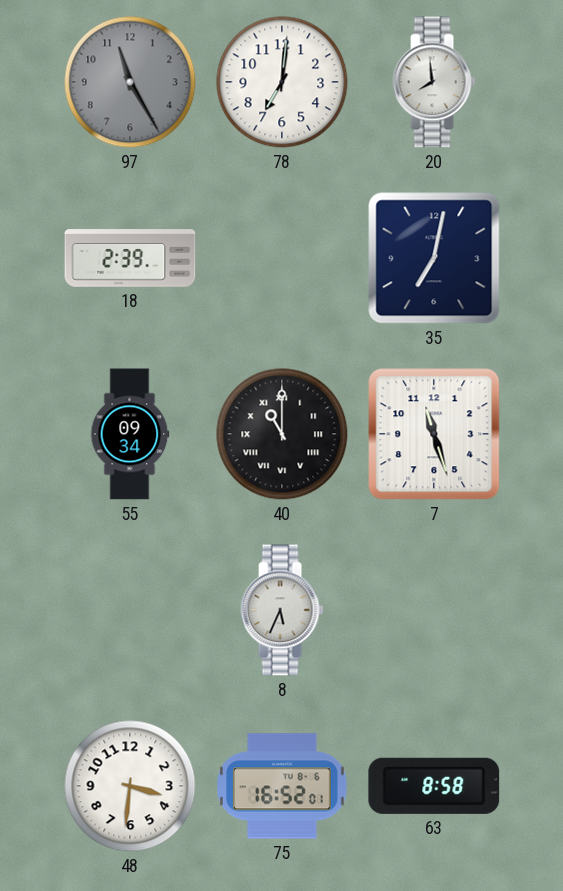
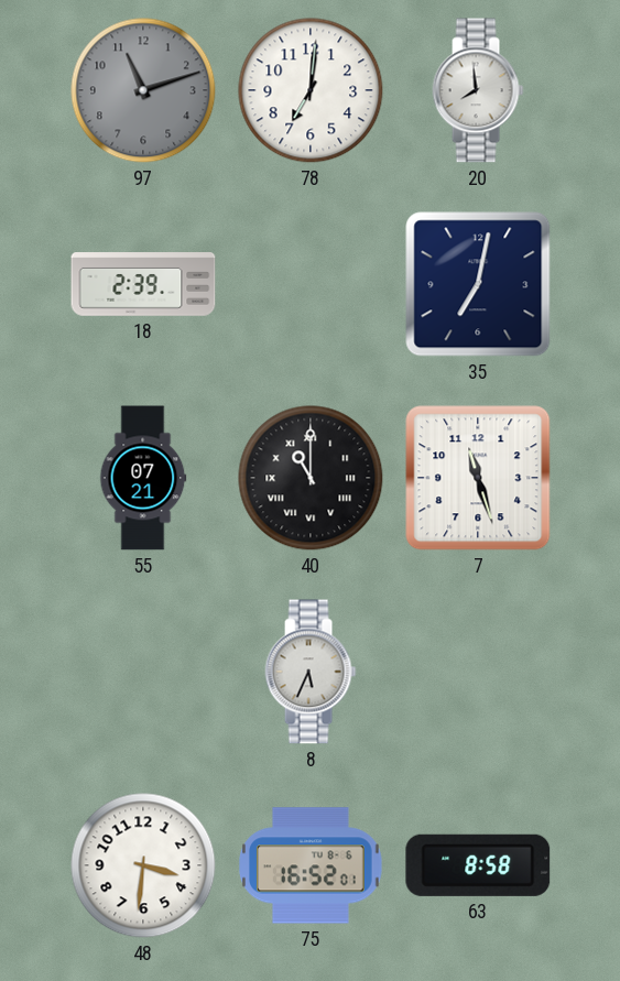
97: 11:25 -> 11:12
55: 09:34 -> 07:21
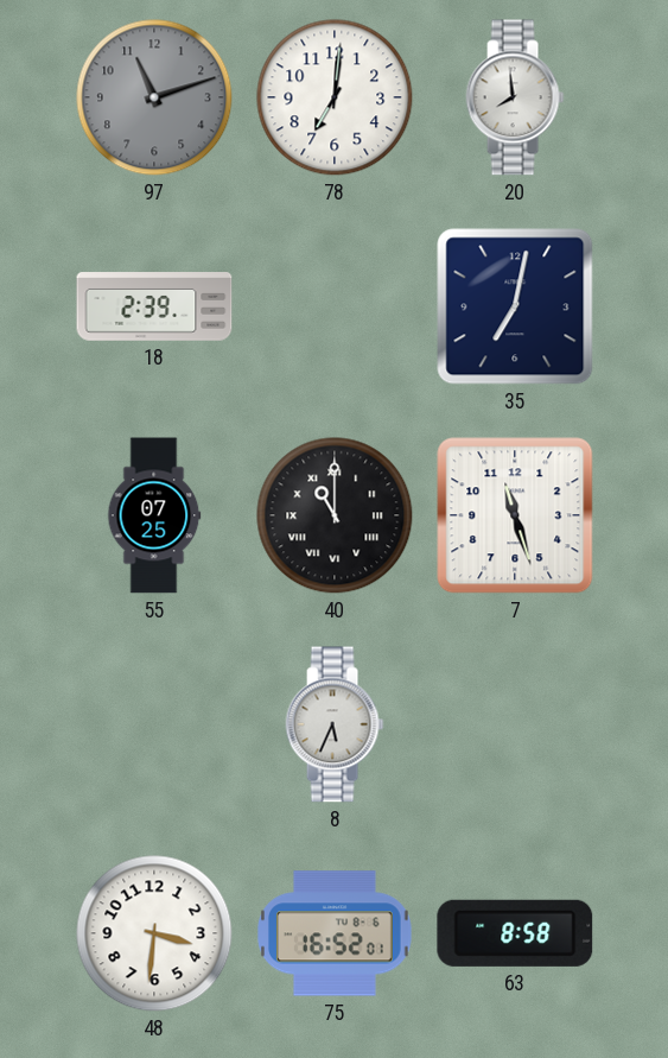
55: 07:21 -> 07:25
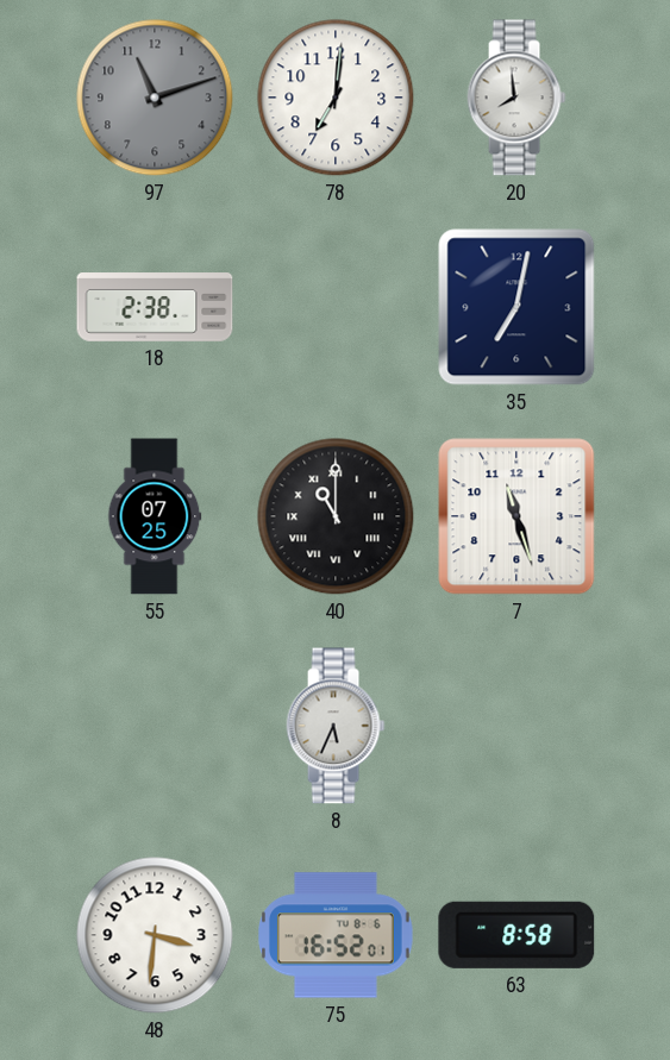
18: 2:39 -> 2:38
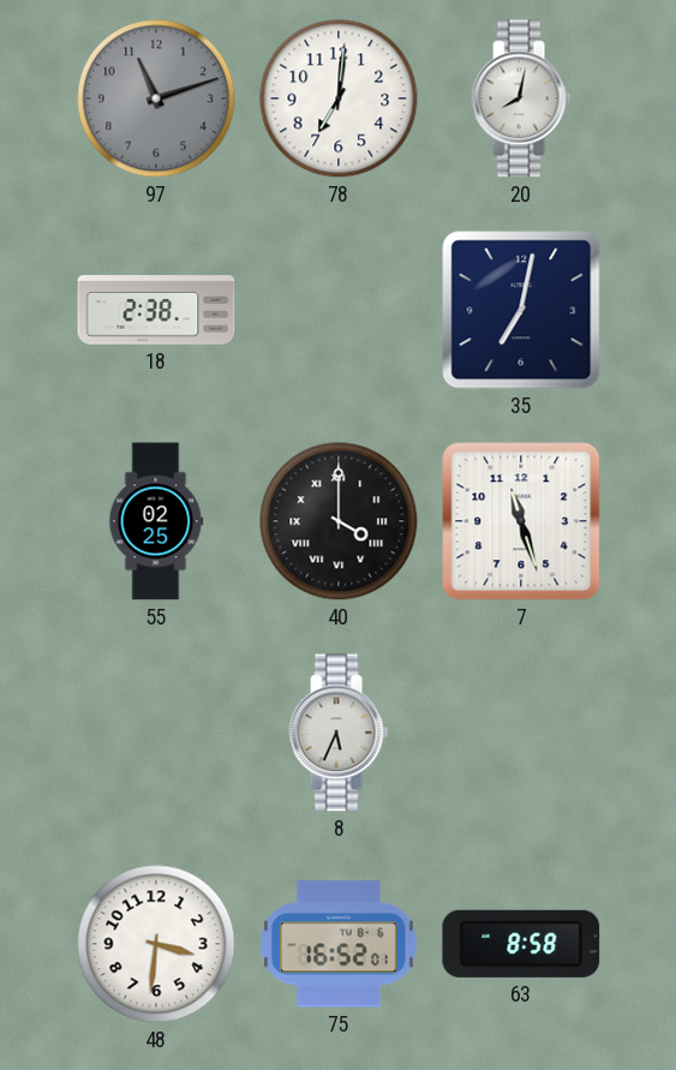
20: 7:59 -> 8:02
55: 07:25 -> 02:25
40: 11:00 -> 4:00
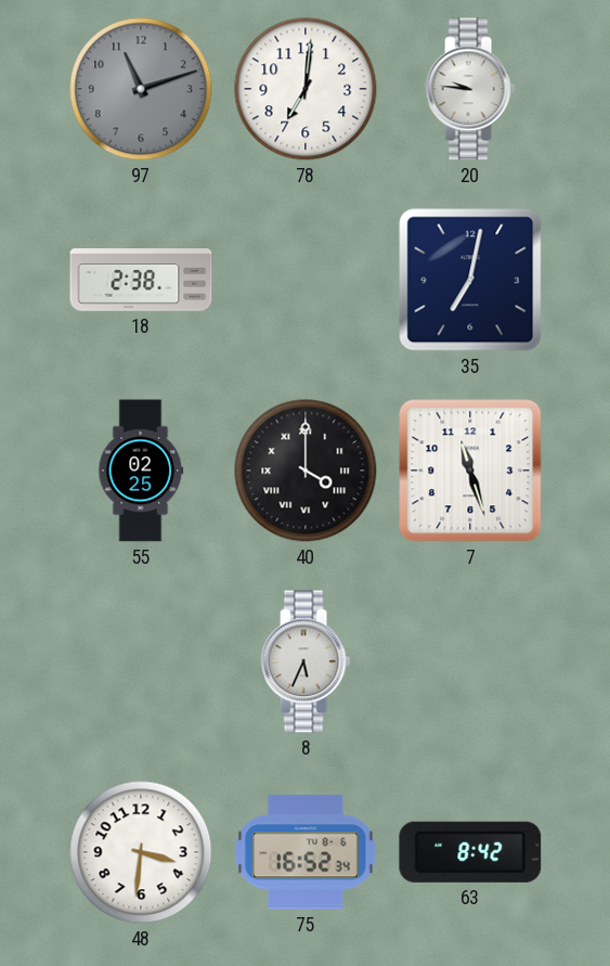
20: 8:02 -> 9:46
75: 16:52:01 -> 16:52:34
63: 8:58 -> 8:42
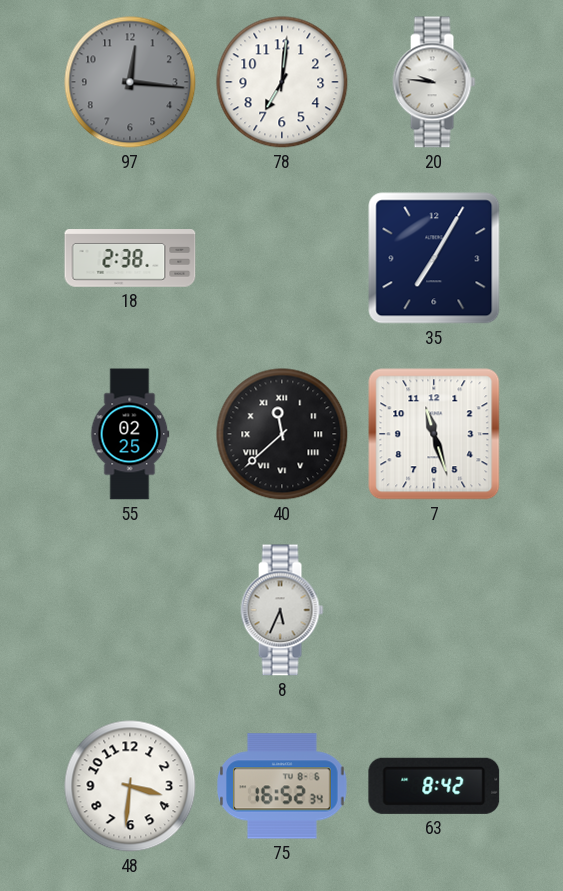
97: 11:12 -> 12:16
35: 7:02 -> 7:05
40: 4:00 -> 11:38
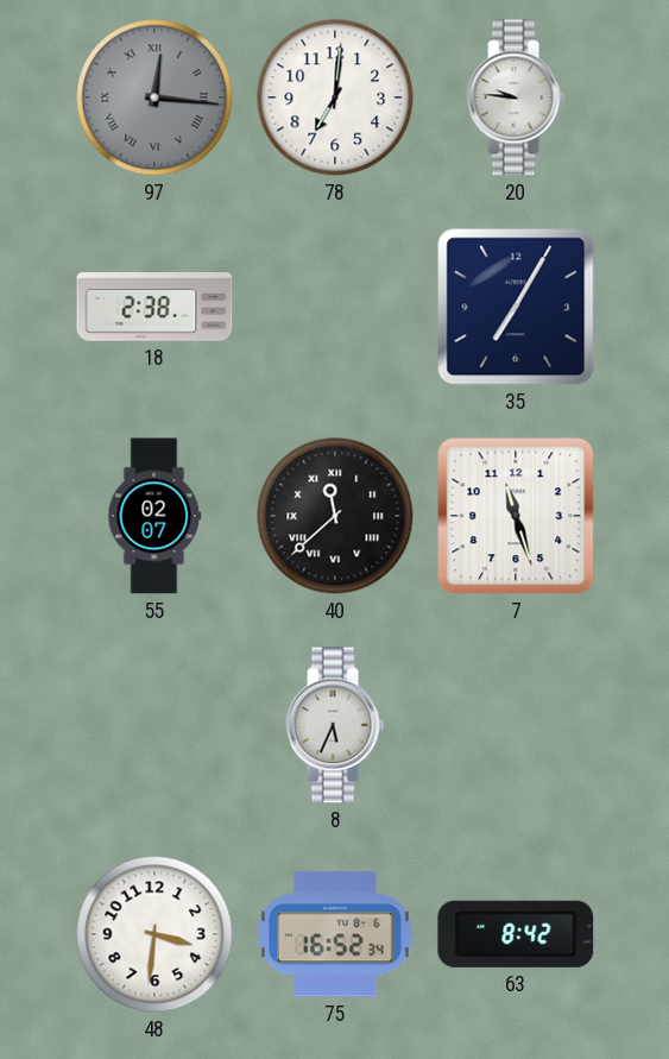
97 numerals: Arabic -> Roman
55: 02:25 -> 02:07
